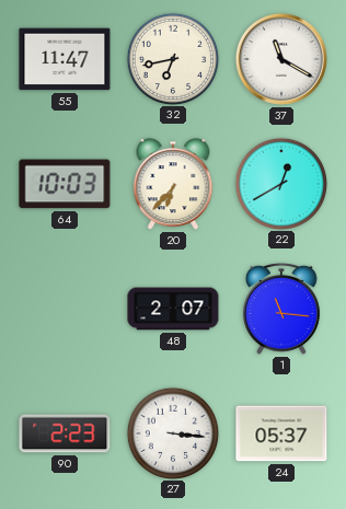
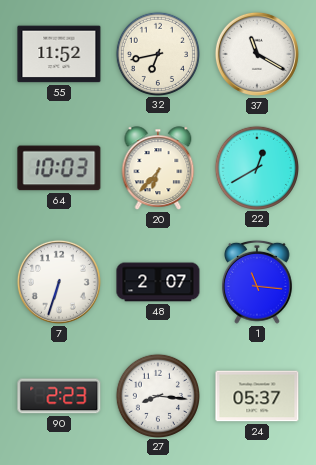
55: 11:47 -> 11:52
7: none -> 6:33
27: 3:16 -> 8:16
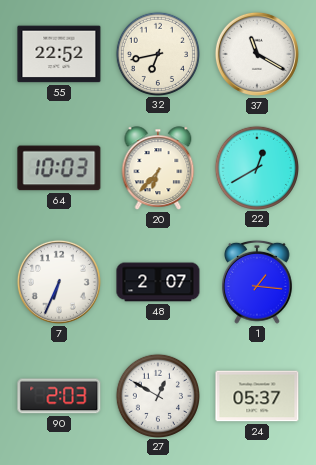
55: 11:52 -> 22:52
7: 6:33 -> 6:34
1: 11:16 -> 1:16
90: 2:23 -> 2:03
27: 8:16 -> 12:50
